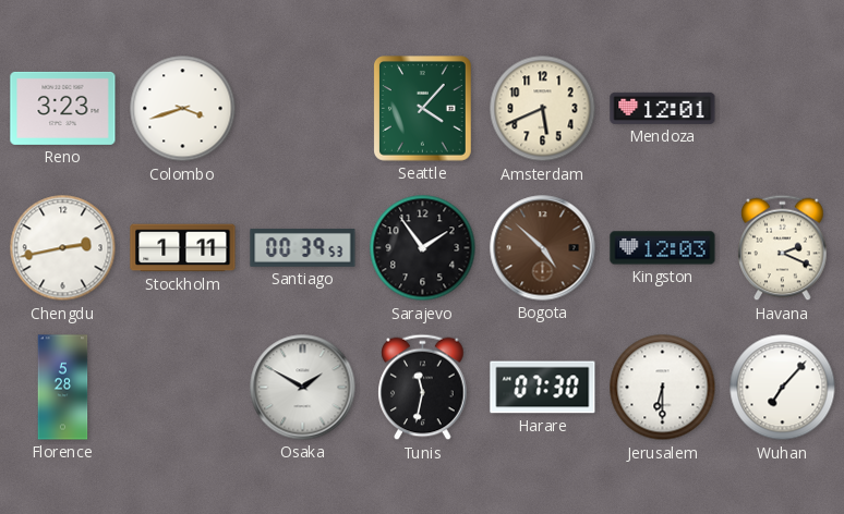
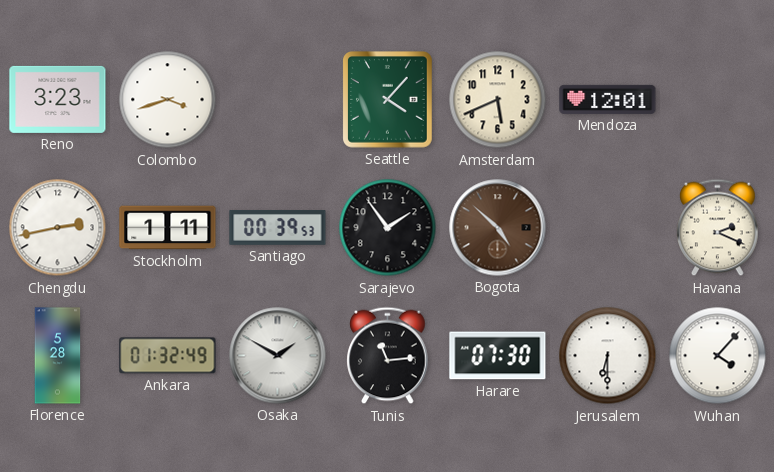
Kingston: 12:03 -> none
Ankara: none -> 01:32
Tunis: 11:32 -> 11:14
Wuhan: 7:07 -> 4:07
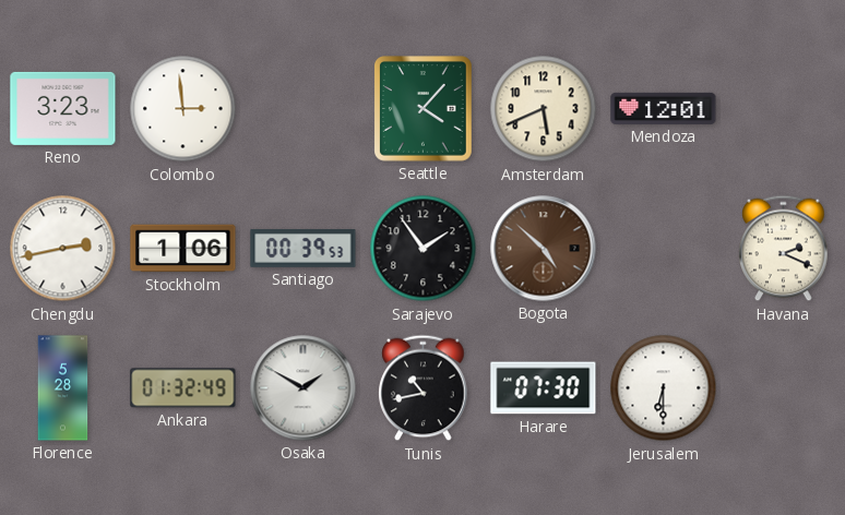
Colombo: 3:42 -> 2:59
Stockholm: 1:11 -> 1:06
Tunis: 11:14 -> 10:43
Wuhan: 4:07 -> none
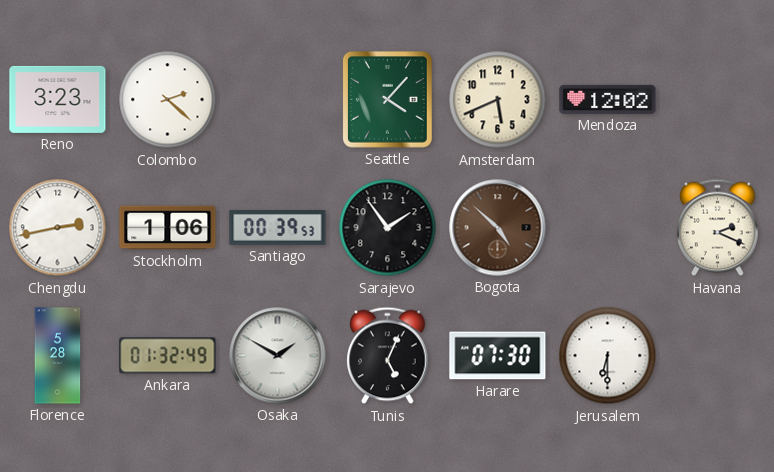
Colombo: 2:59 -> 2:22
Mendoza: 12:01 -> 12:02
Tunis: 10:43 -> 5:04
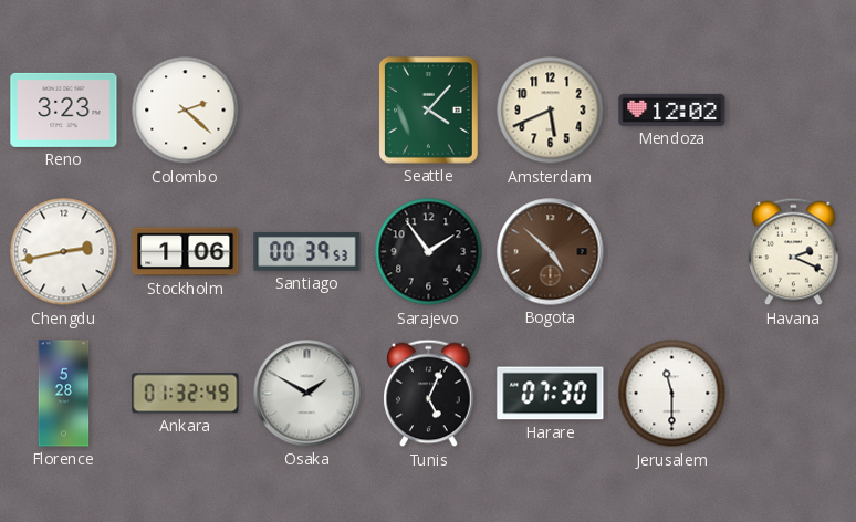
Jerusalem: 6:30 -> 11:30
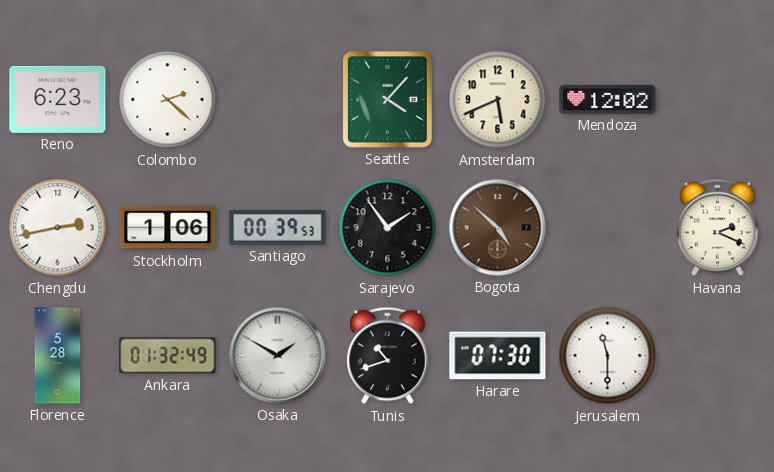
Reno: 3:23 -> 6:23
Tunis: 5:04 -> 10:42
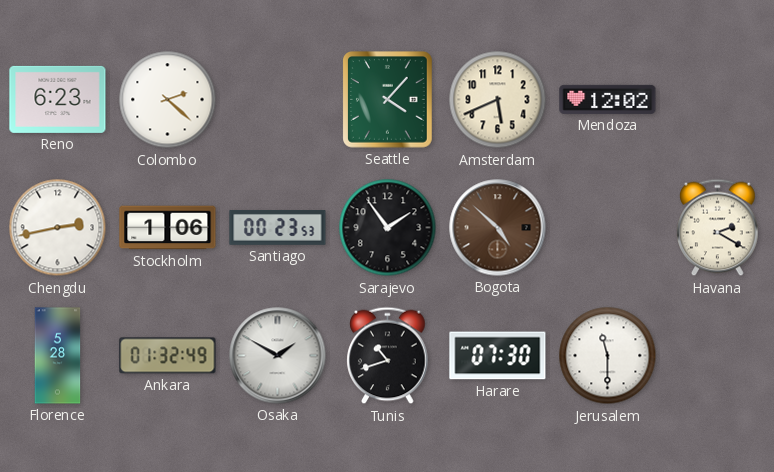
Santiago: 00:39 -> 00:23
Havana: 2:19 -> 2:20
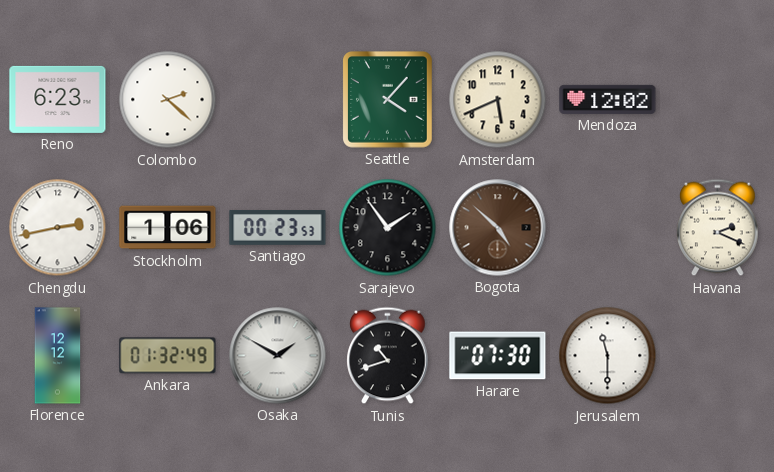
Havana: 2:20 -> 2:19
Florence: 5:28 -> 12:12
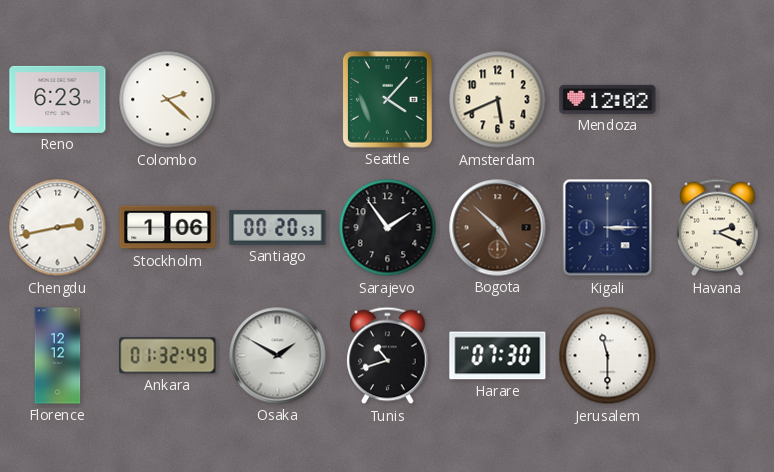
Santiago: 00:23 -> 00:20
Kigali: none -> 3:15
